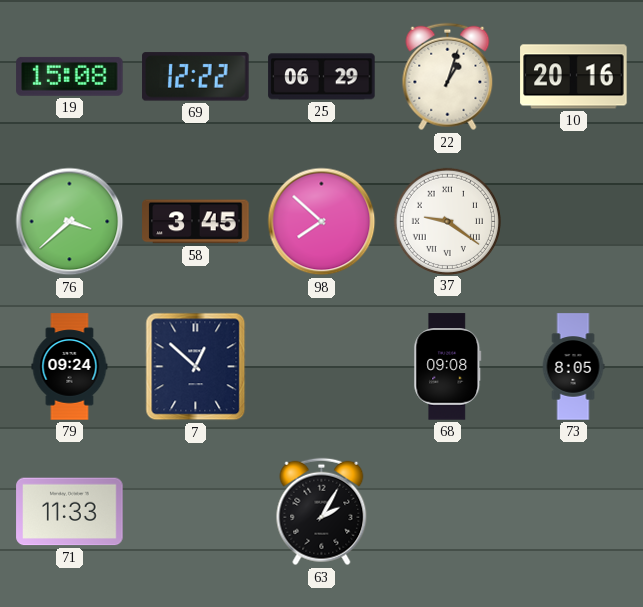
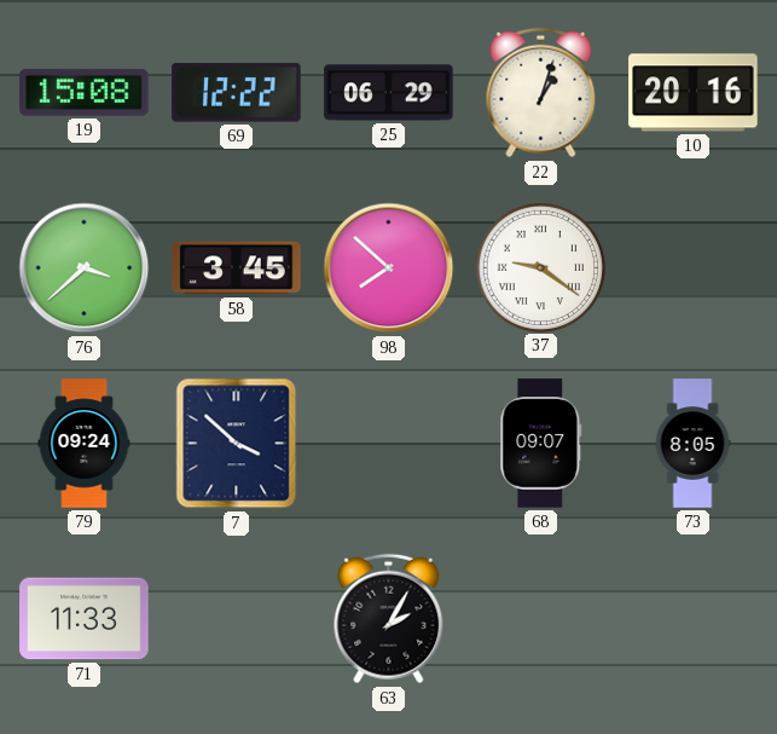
7: 12:52 -> 3:52
68: 09:08 -> 09:07
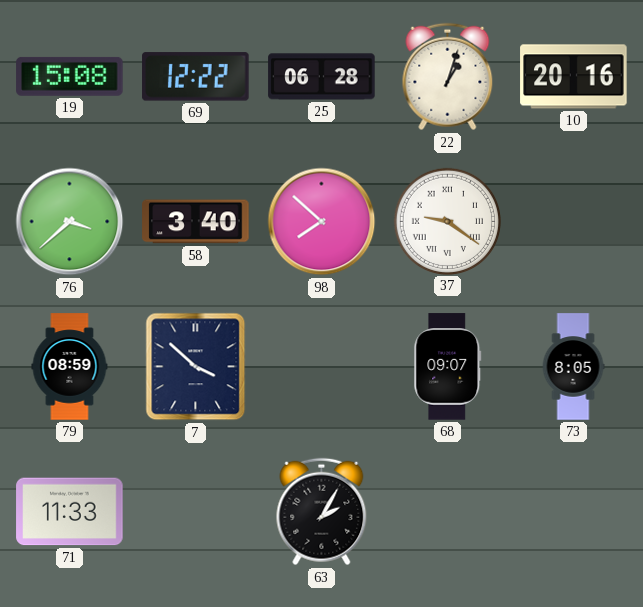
25: 06:29 -> 06:28
58: 3:45 -> 3:40
79: 09:24 -> 08:59
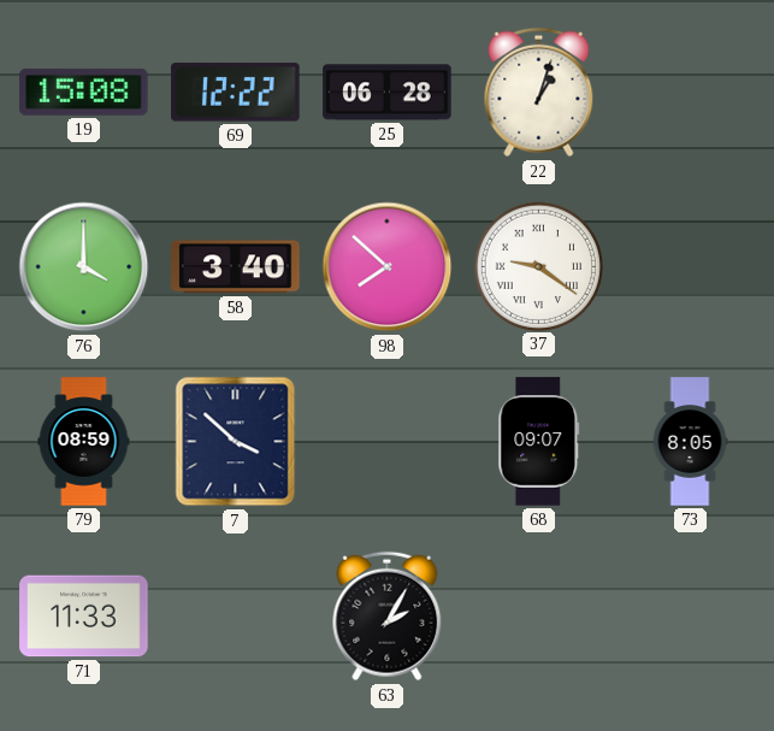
10: 20:16 -> none
76: 3:38 -> 4:00
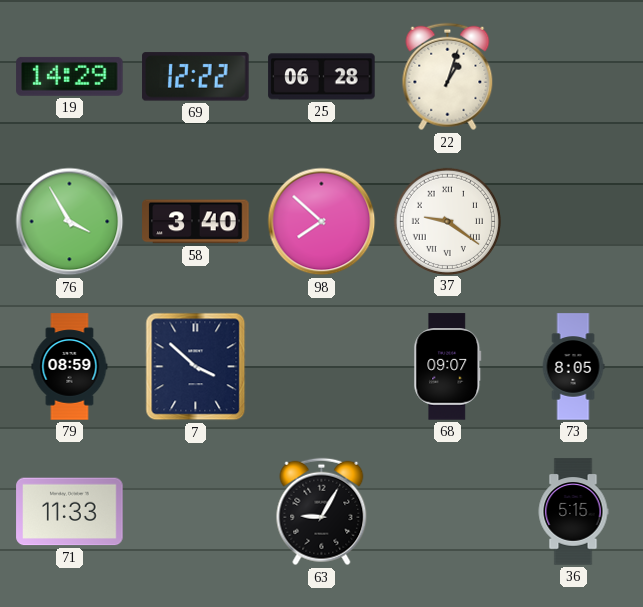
19: 15:08 -> 14:29
76: 4:00 -> 3:55
63: 2:05 -> 9:05
36: none -> 5:15
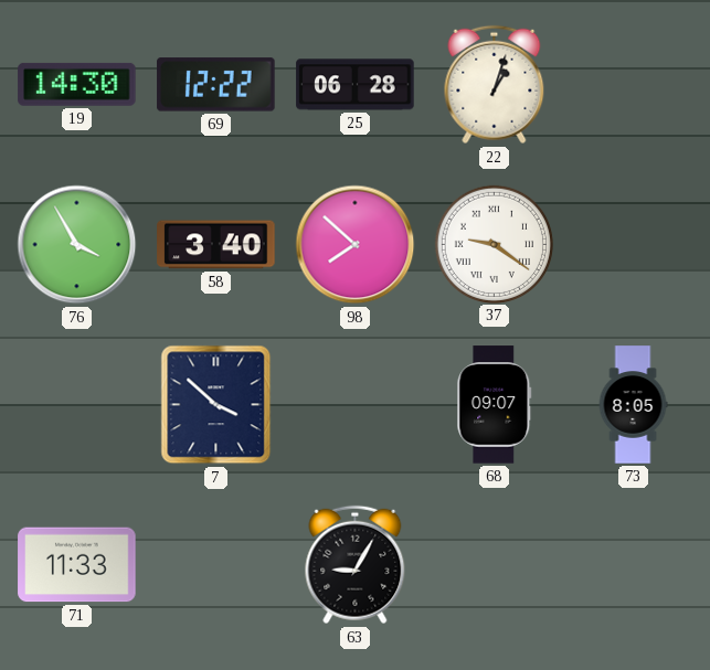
19: 14:29 -> 14:30
79: 08:59 -> none
36: 5:15 -> none
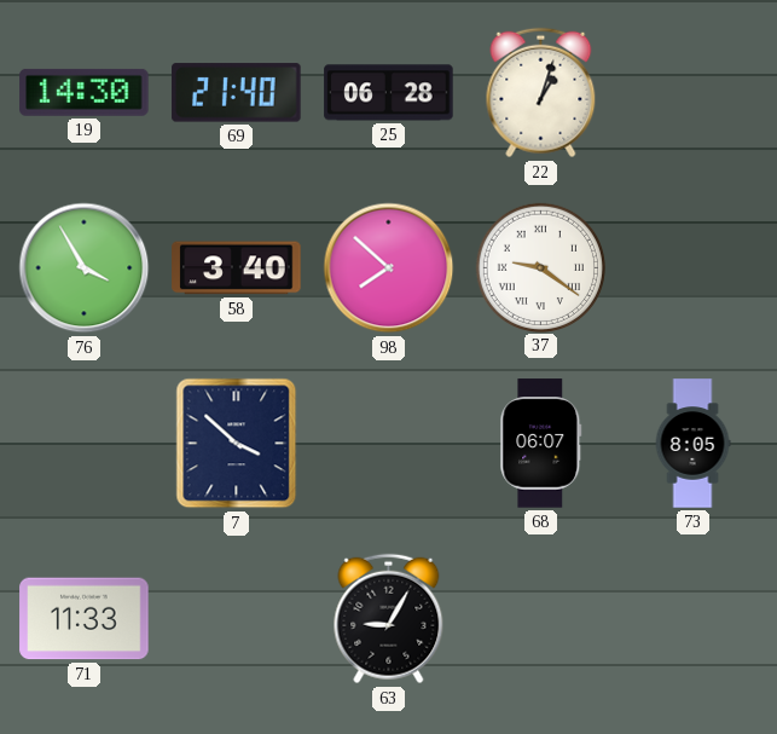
69: 12:22 -> 21:40
68: 09:07 -> 06:07
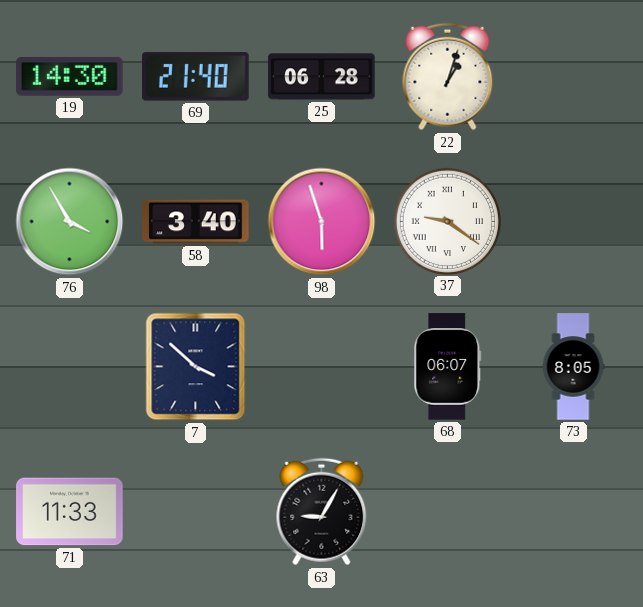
98: 7:52 -> 5:57
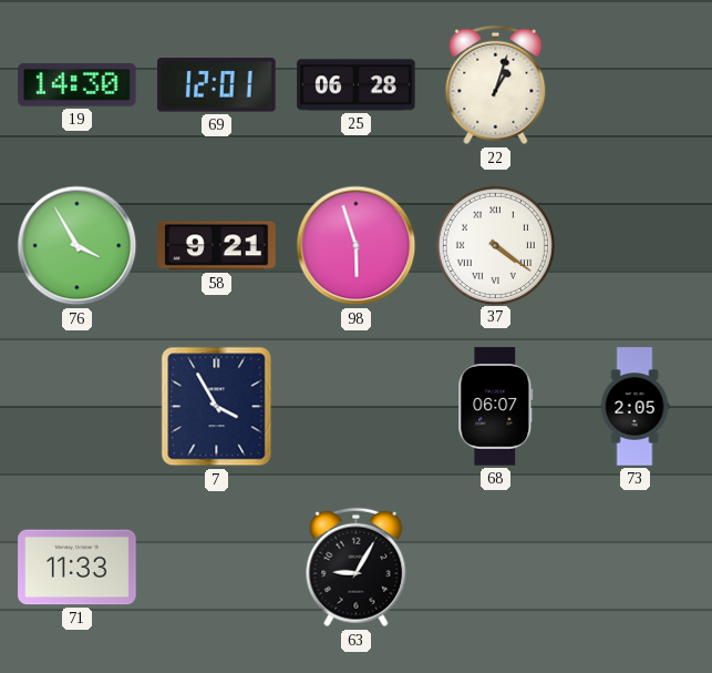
69: 21:40 -> 12:01
58: 3:40 -> 9:21
37: 9:21 -> 4:21
7: 3:52 -> 3:55
73: 8:05 -> 2:05
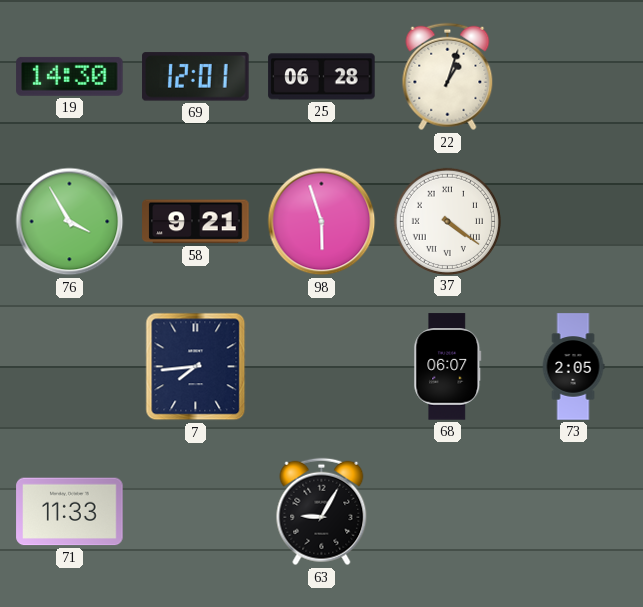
7: 3:55 -> 7:44
